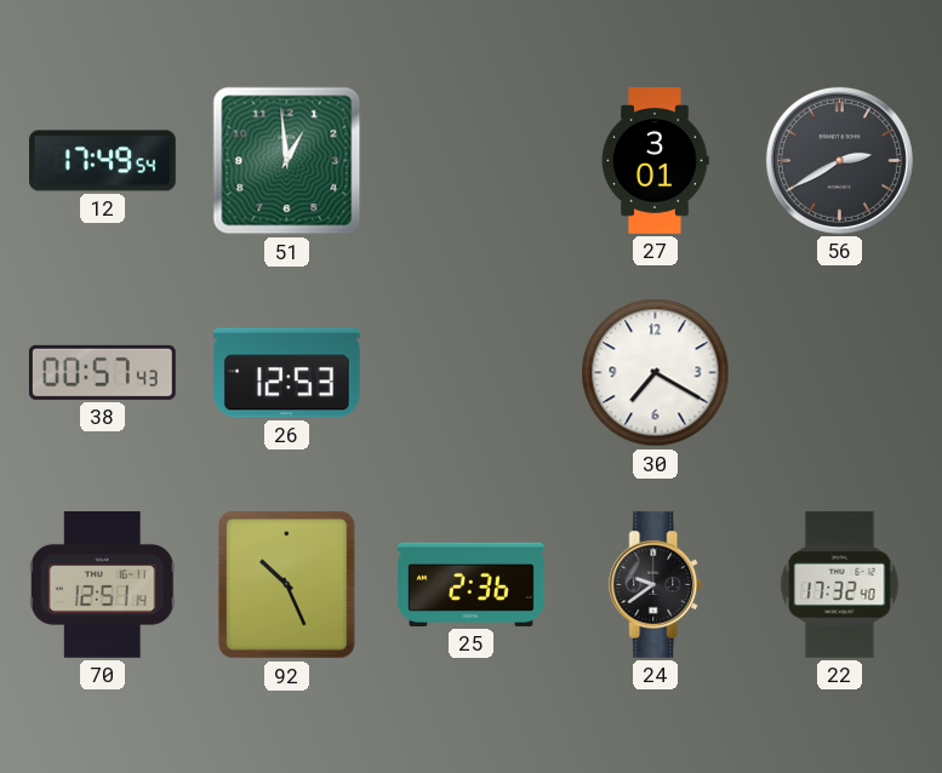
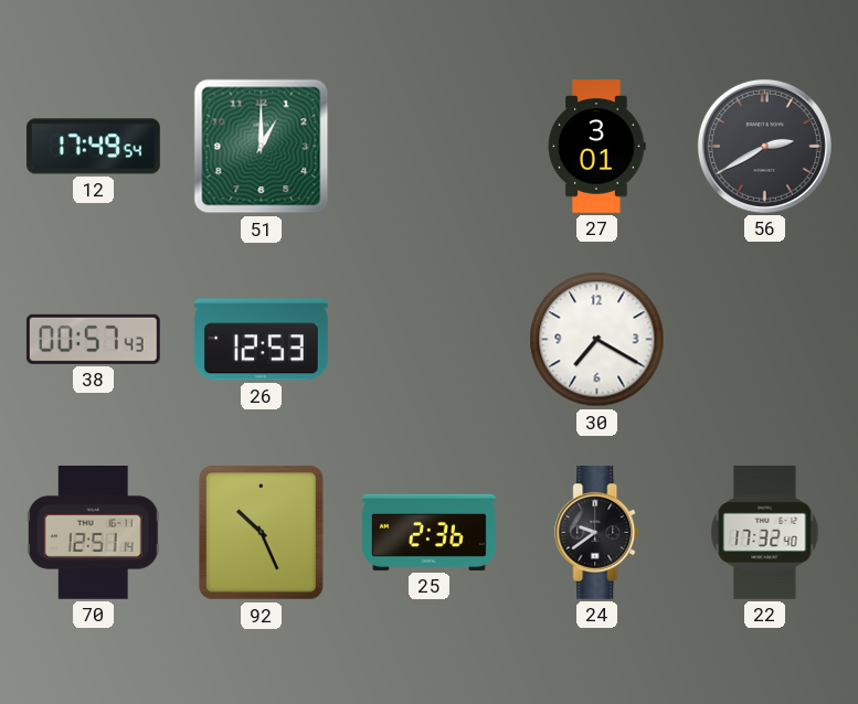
51: 12:59 -> 1:00
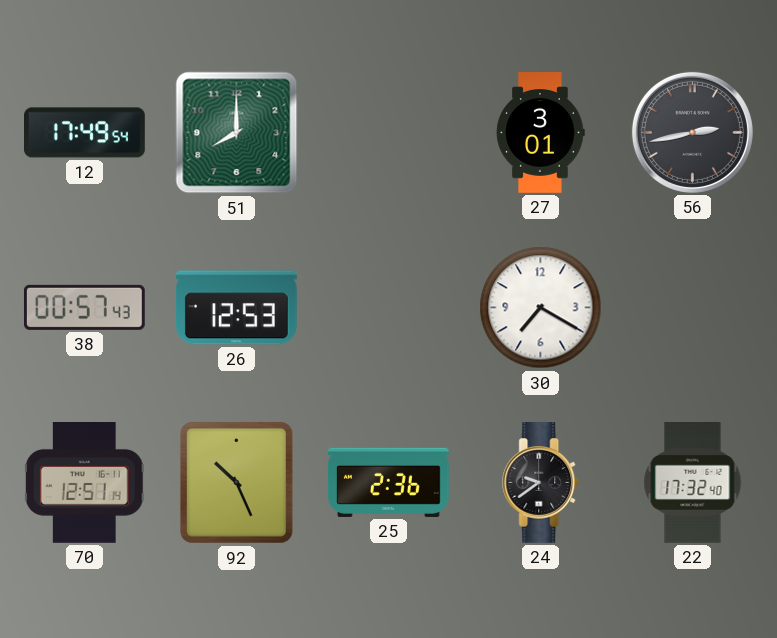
51: 1:00 -> 8:00
56: 2:40 -> 2:43
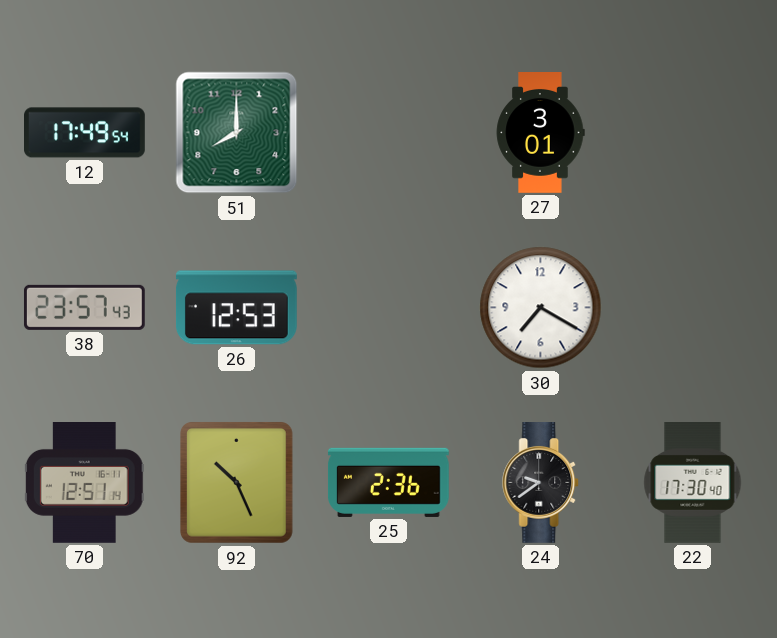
56: 2:43 -> none
38: 00:57 -> 23:57
22: 17:32 -> 17:30
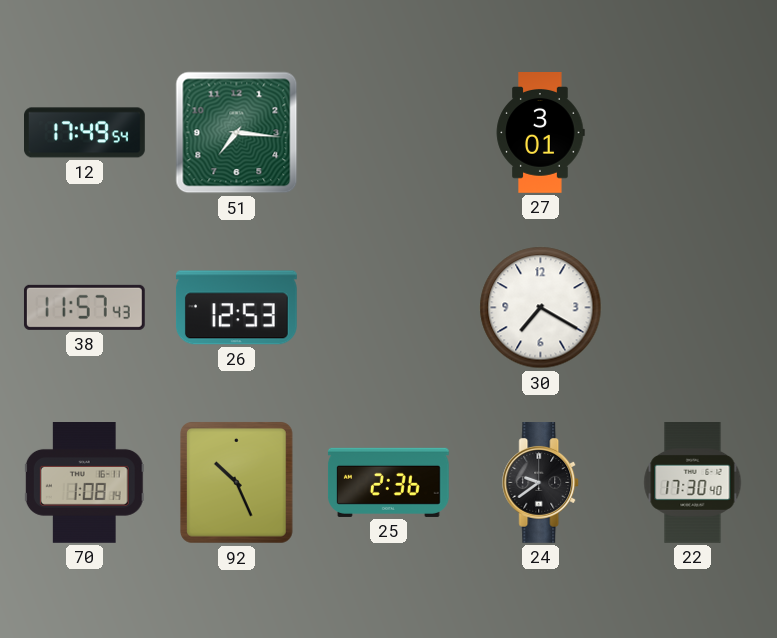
51: 8:00 -> 7:16
38: 23:57 -> 11:57
70: 12:51 -> 1:08
